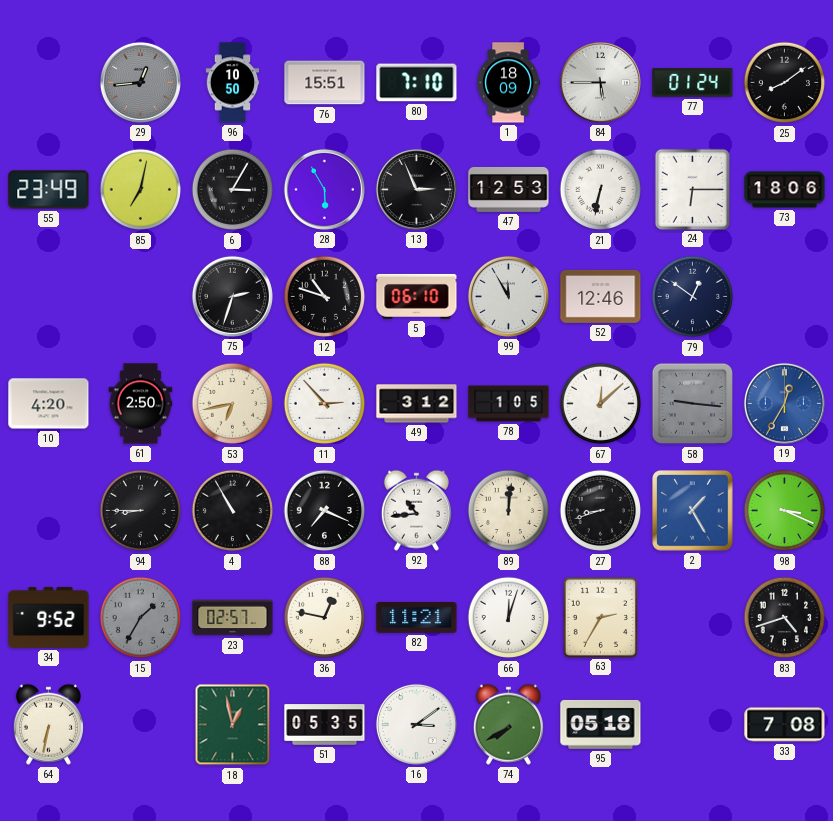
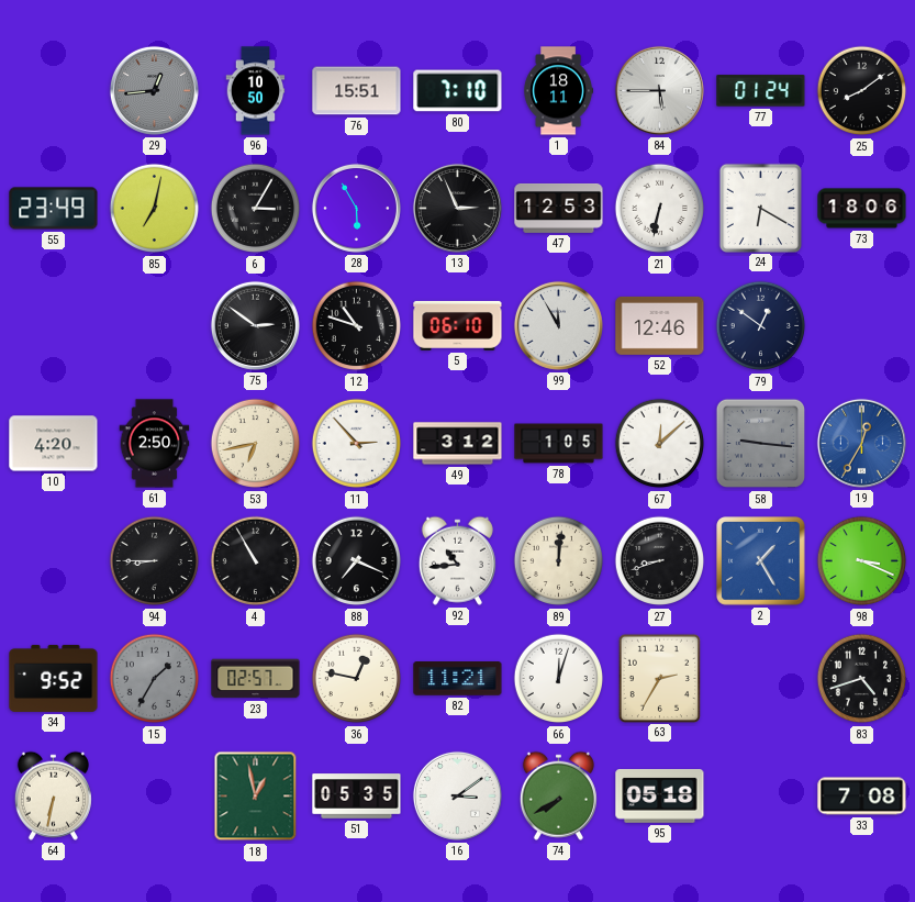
1: 18:09 -> 18:11
24: 6:15 -> 6:20
75: 2:33 -> 2:51
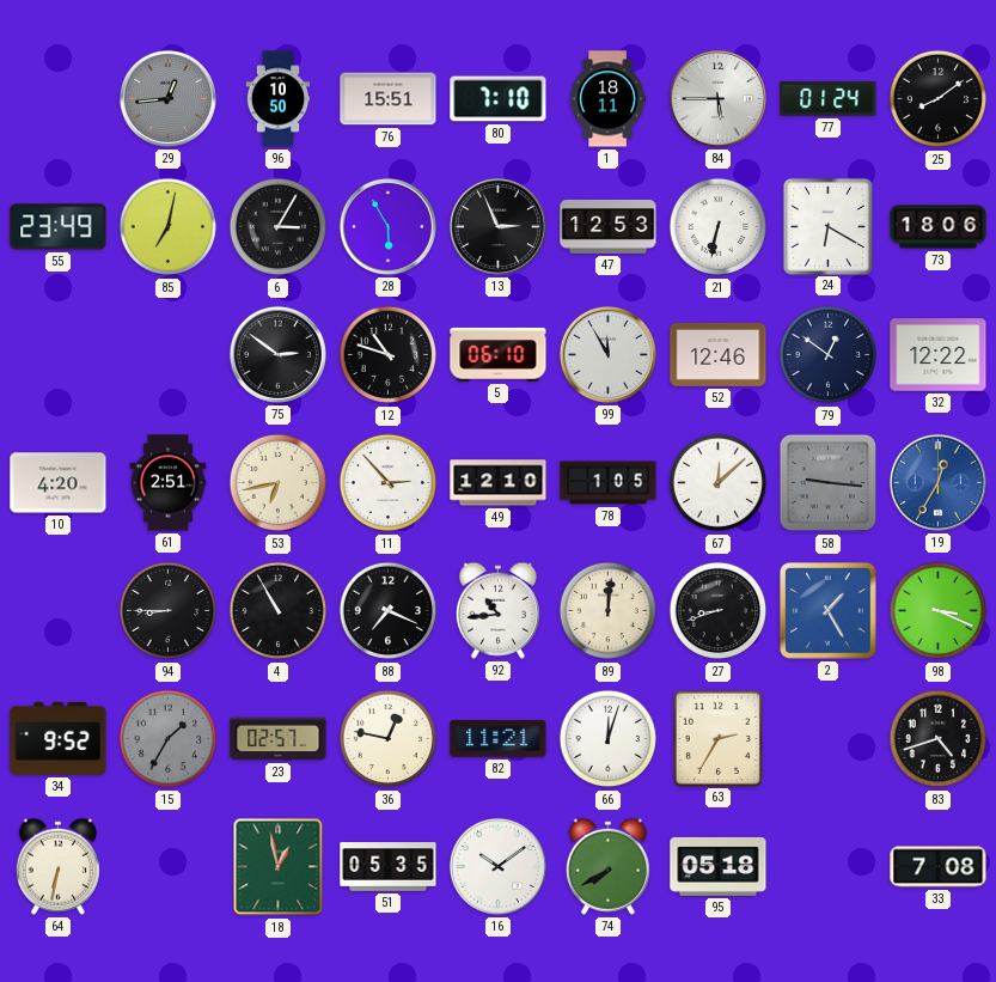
32: none -> 12:22
61: 2:50 -> 2:51
49: 3:12 -> 12:10
16: 3:09 -> 10:09
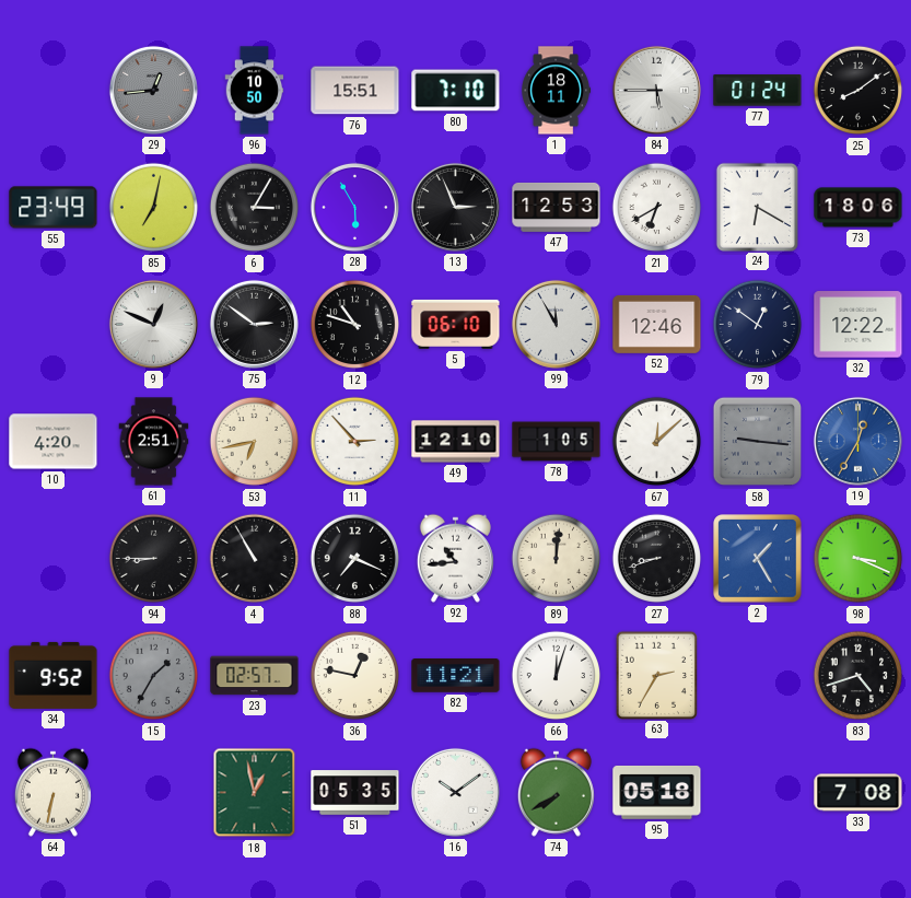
21: 6:32 -> 6:40
9: none -> 12:49
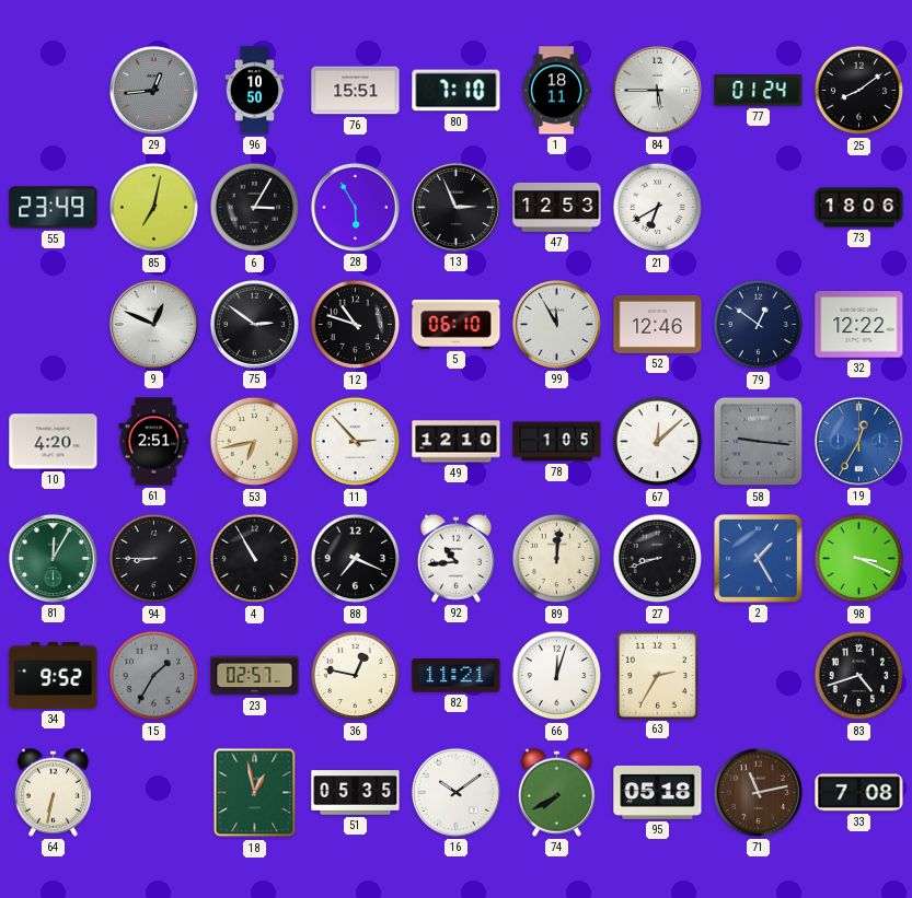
24: 6:20 -> none
81: none -> 12:05
71: none -> 11:13
